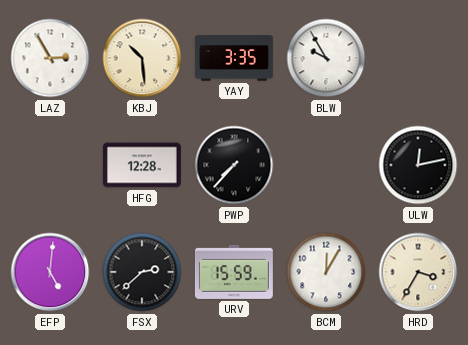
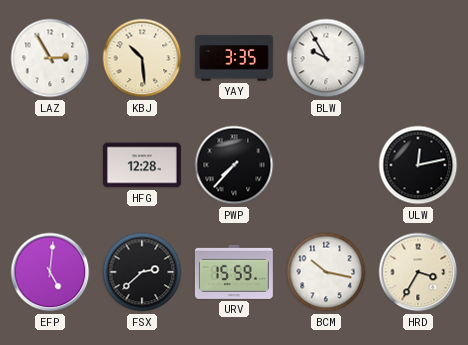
BCM: 12:05 -> 10:17
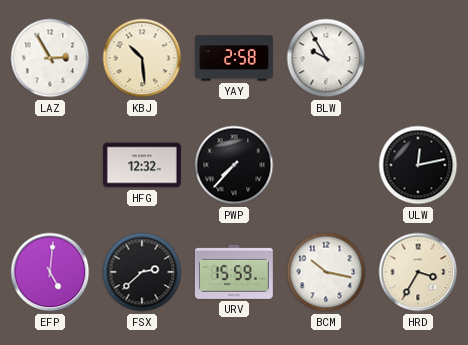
YAY: 3:35 -> 2:58
HFG: 12:28 -> 12:32
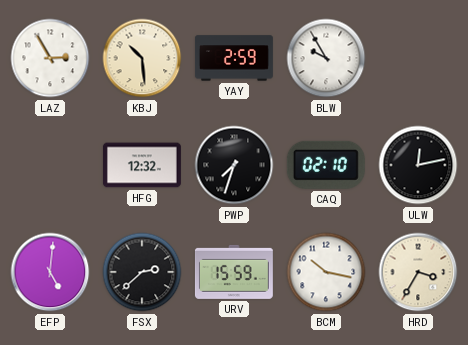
YAY: 2:58 -> 2:59
PWP: 7:37 -> 7:33
CAQ: none -> 02:10
